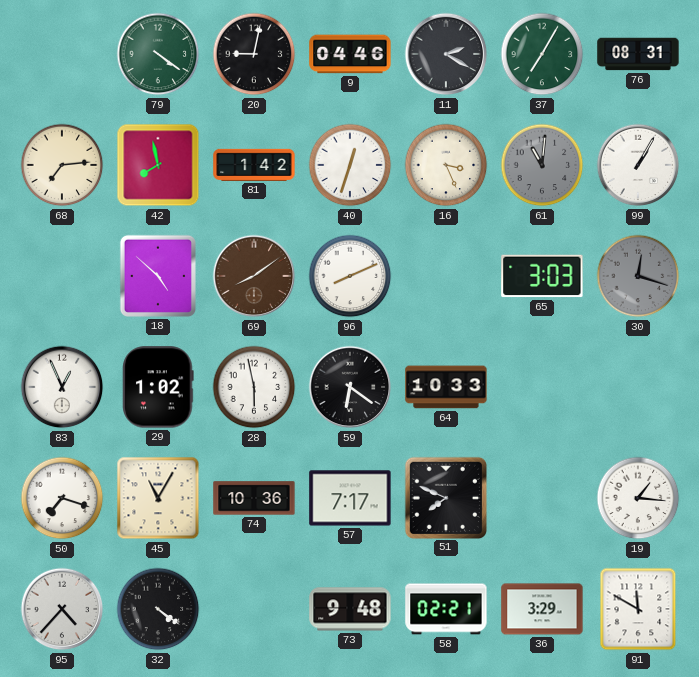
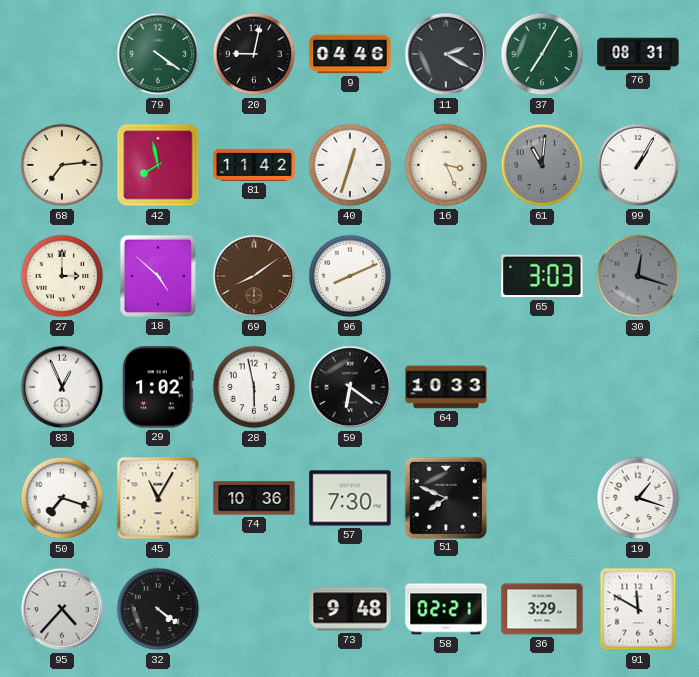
81: 1:42 -> 11:42
27: none -> 3:00
57: 7:17 -> 7:30
19: 1:16 -> 1:18
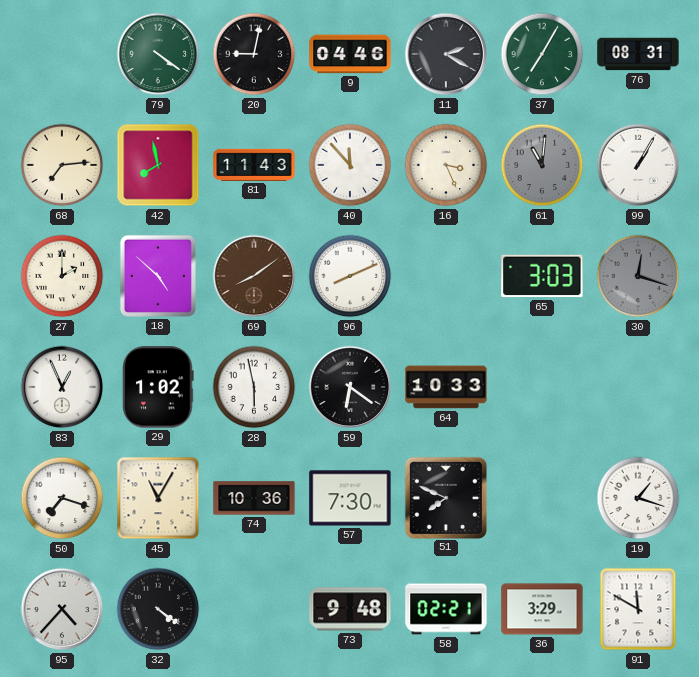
81: 11:42 -> 11:43
40: 12:33 -> 11:53
27: 3:00 -> 2:00
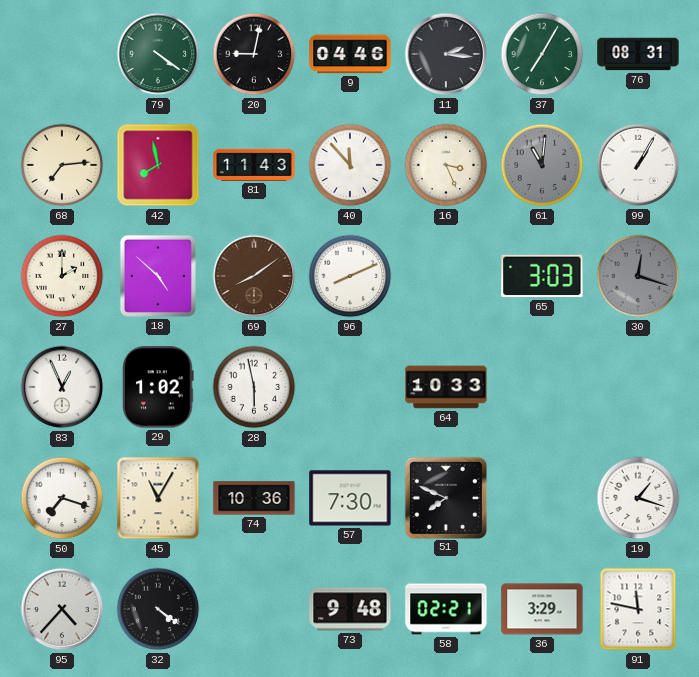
11: 2:20 -> 2:16
59: 6:21 -> none
91: 11:50 -> 11:47
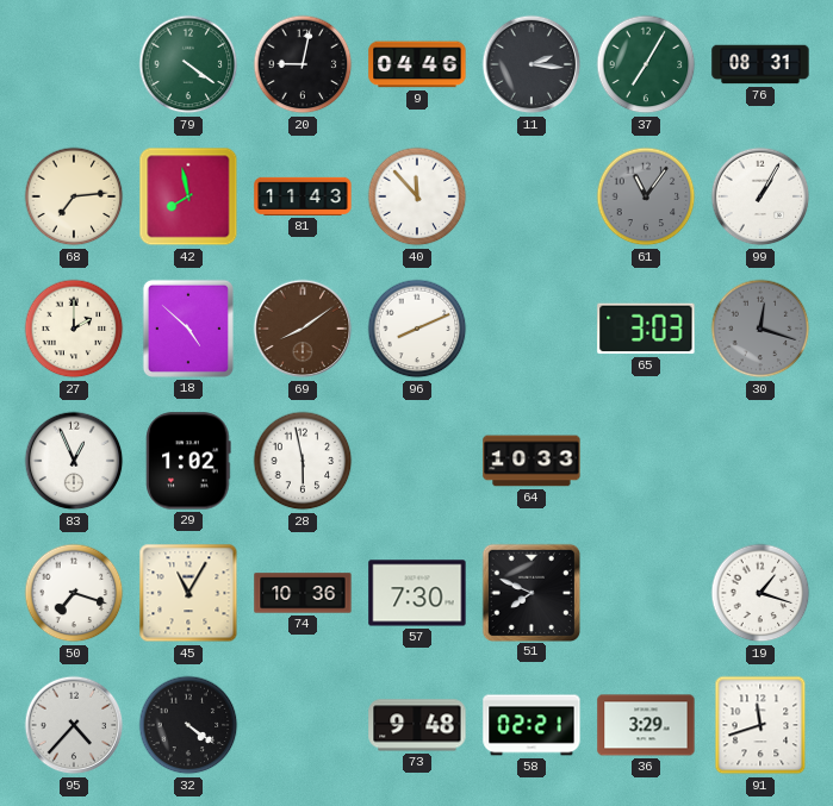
16: 3:26 -> none
61: 11:01 -> 11:06
91: 11:47 -> 11:42
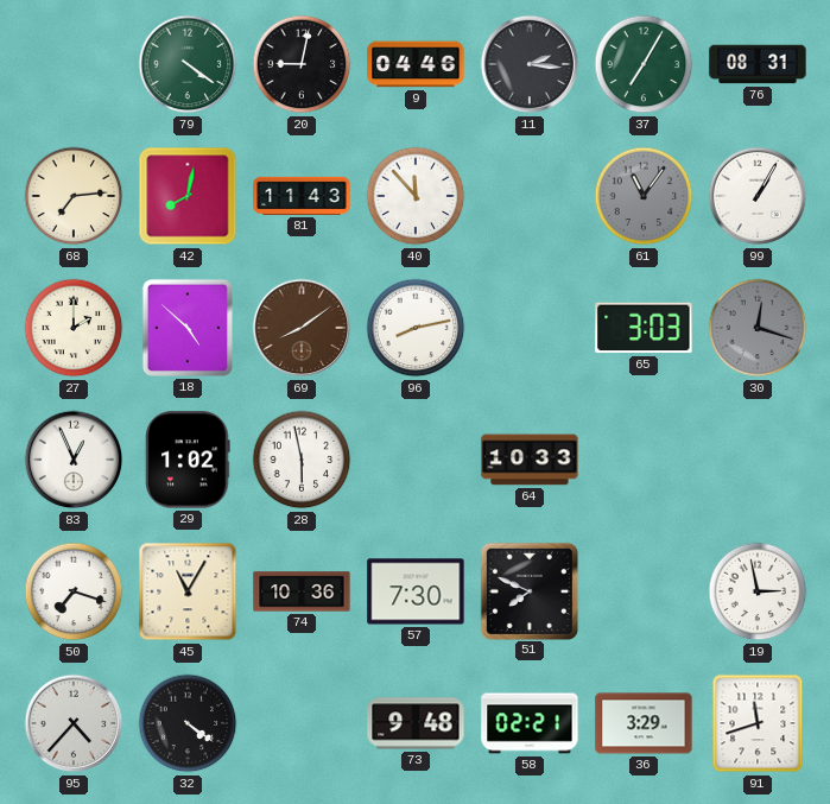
42: 7:58 -> 8:02
96: 8:11 -> 8:13
19: 1:18 -> 2:58
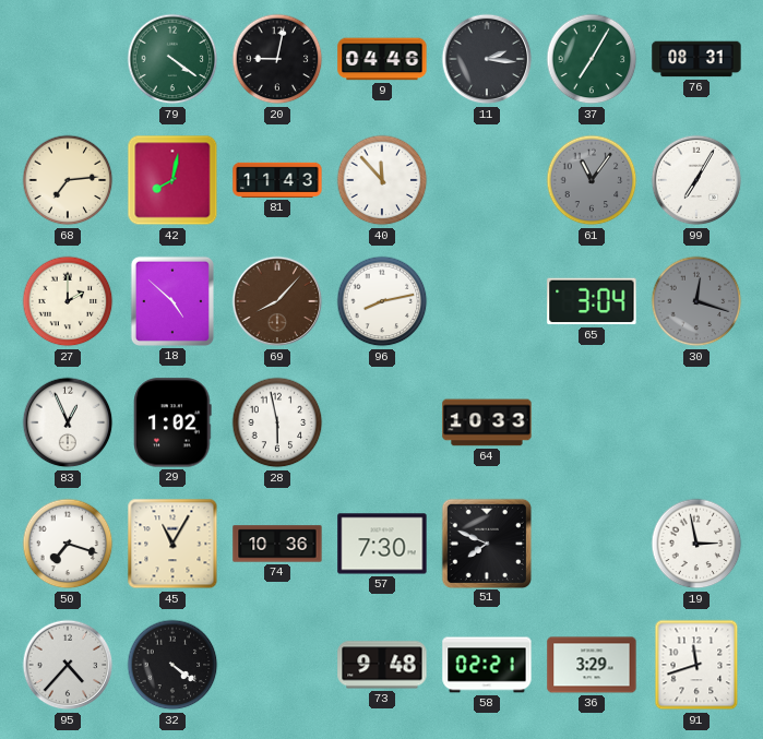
99: 1:05 -> 7:05
69: 8:09 -> 8:07
65: 3:03 -> 3:04
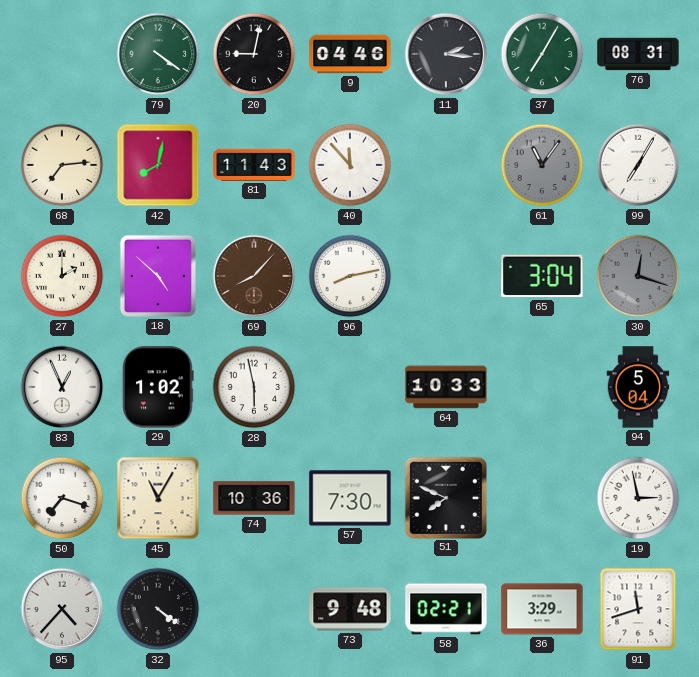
94: none -> 5:04
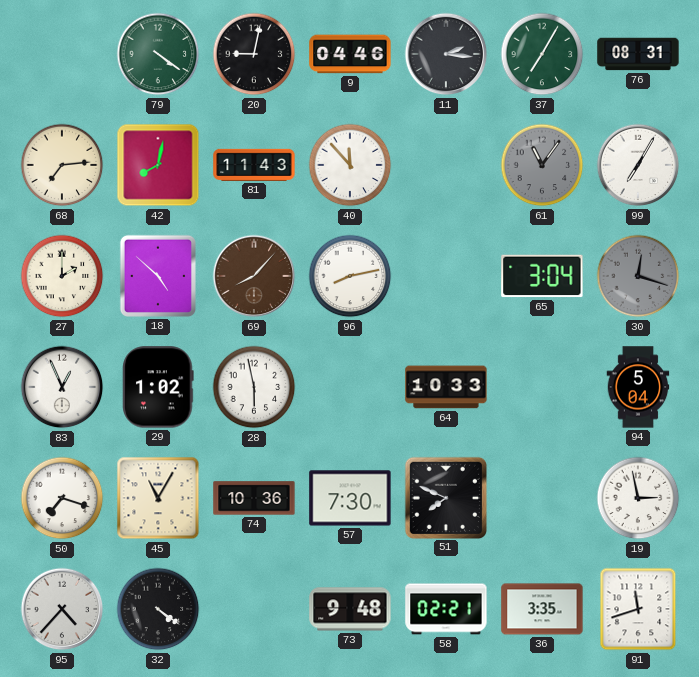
36: 3:29 -> 3:35
